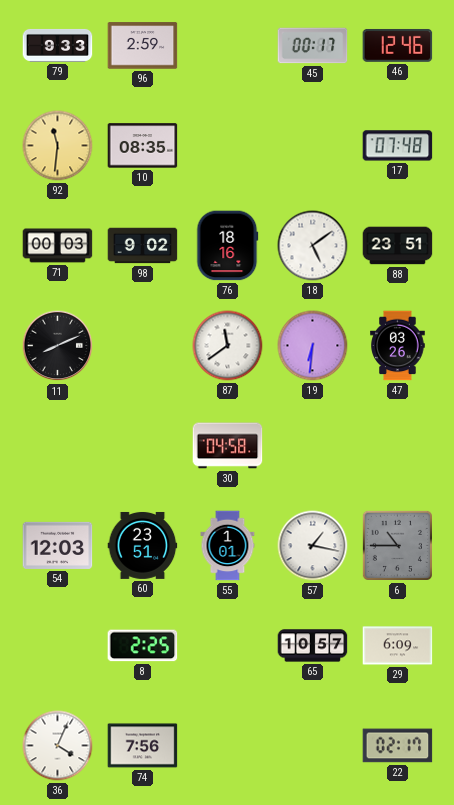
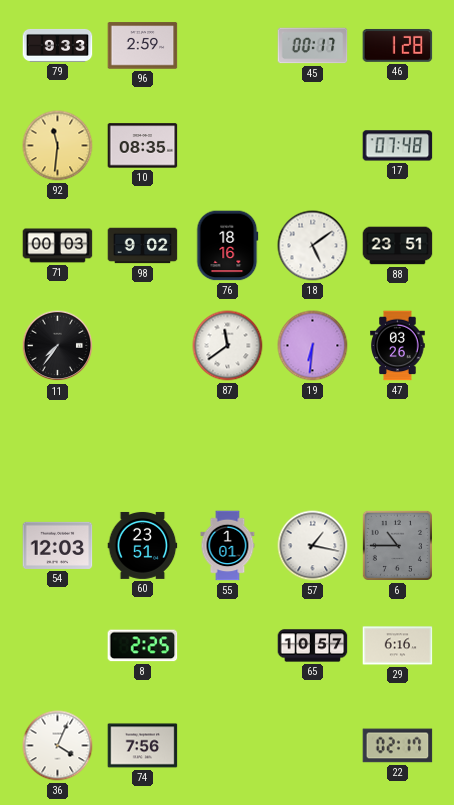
46: 12:46 -> 1:28
11: 8:11 -> 7:36
30: 04:58 -> none
29: 6:09 -> 6:16
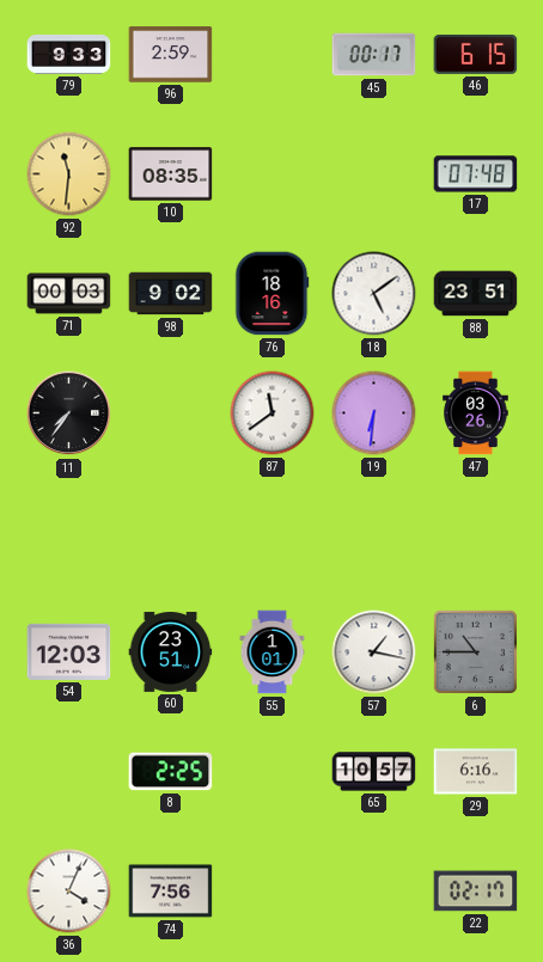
46: 1:28 -> 6:15
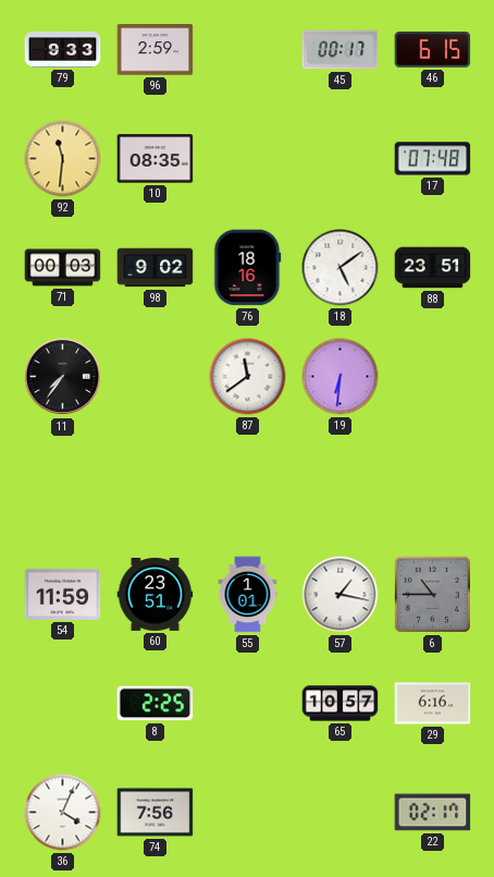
47: 03:26 -> none
54: 12:03 -> 11:59
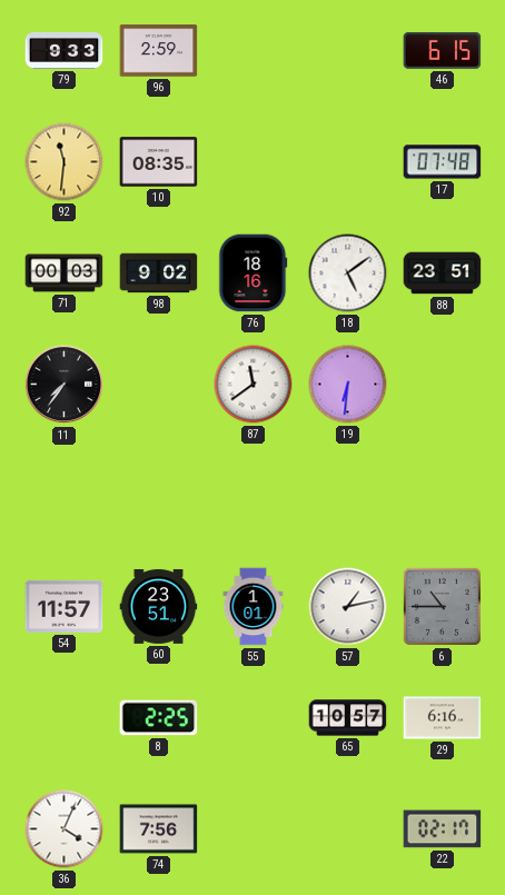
45: 00:17 -> none
54: 11:59 -> 11:57
57: 1:17 -> 1:13
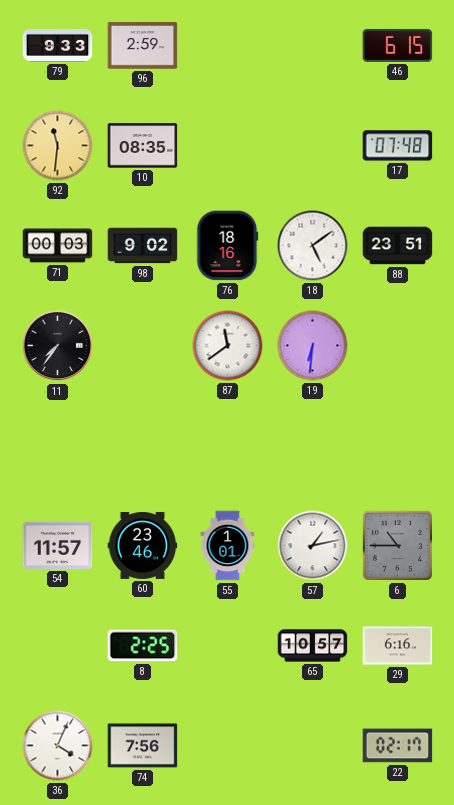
60: 23:51 -> 23:46
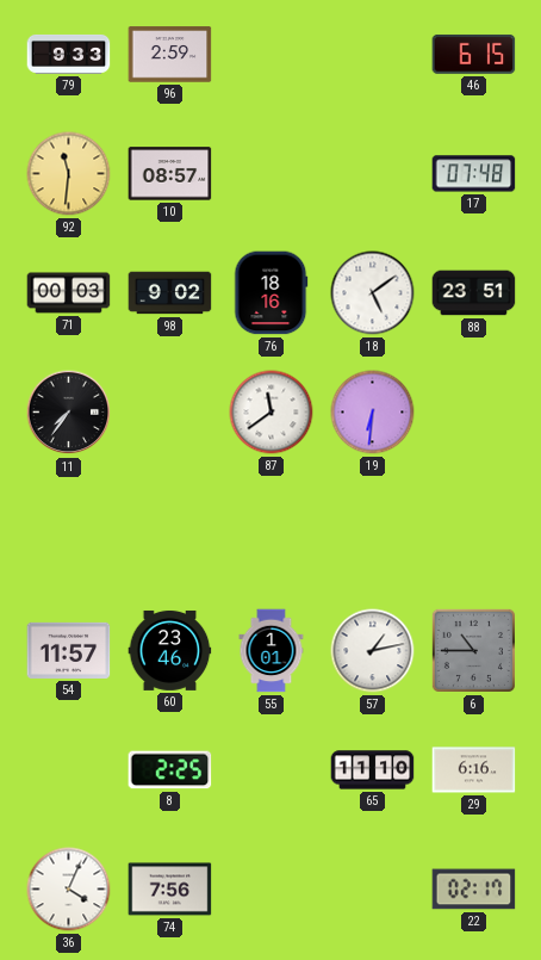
10: 08:35 -> 08:57
65: 10:57 -> 11:10
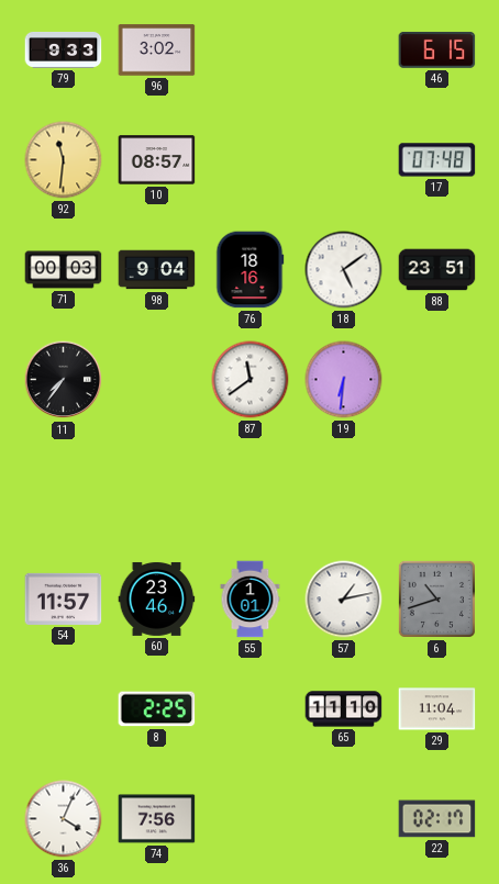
96: 2:59 -> 3:02
98: 9:02 -> 9:04
6: 10:45 -> 10:42
29: 6:16 -> 11:04
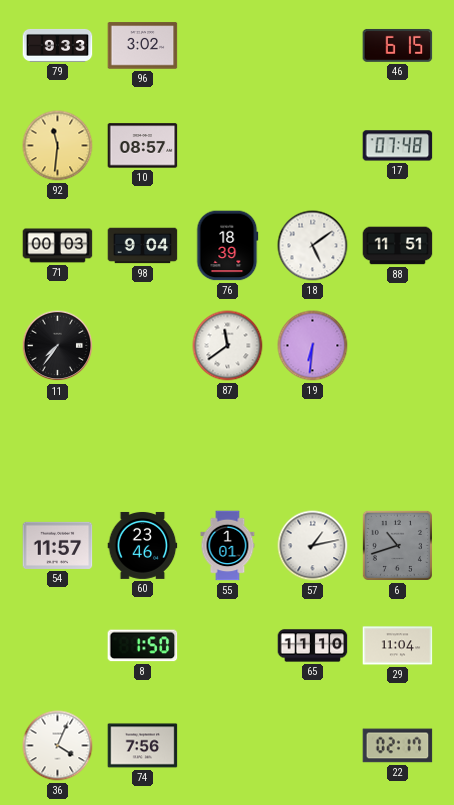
76: 18:16 -> 18:39
88: 23:51 -> 11:51
8: 2:25 -> 1:50
